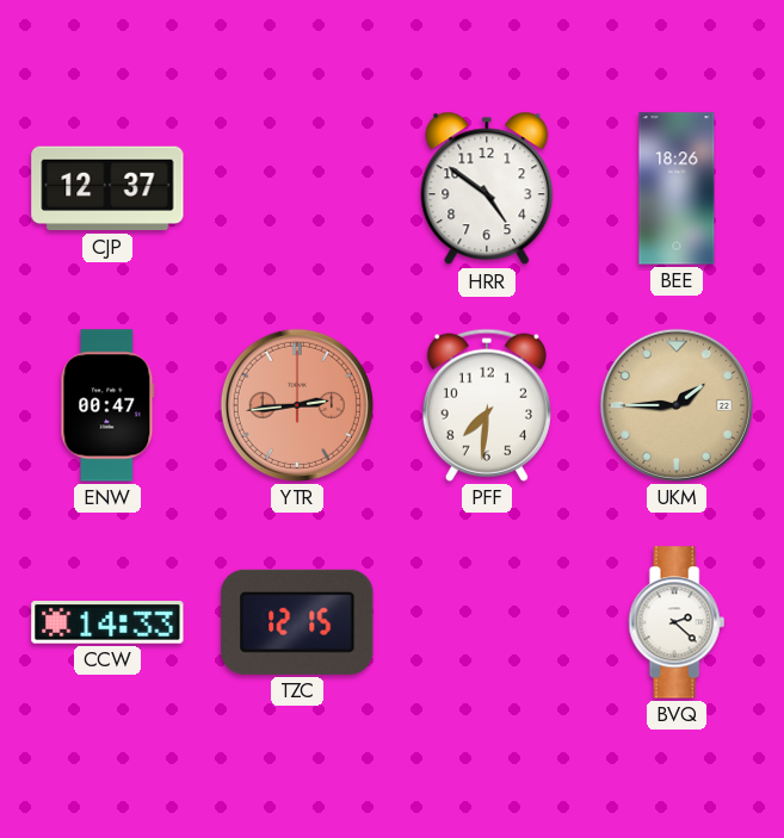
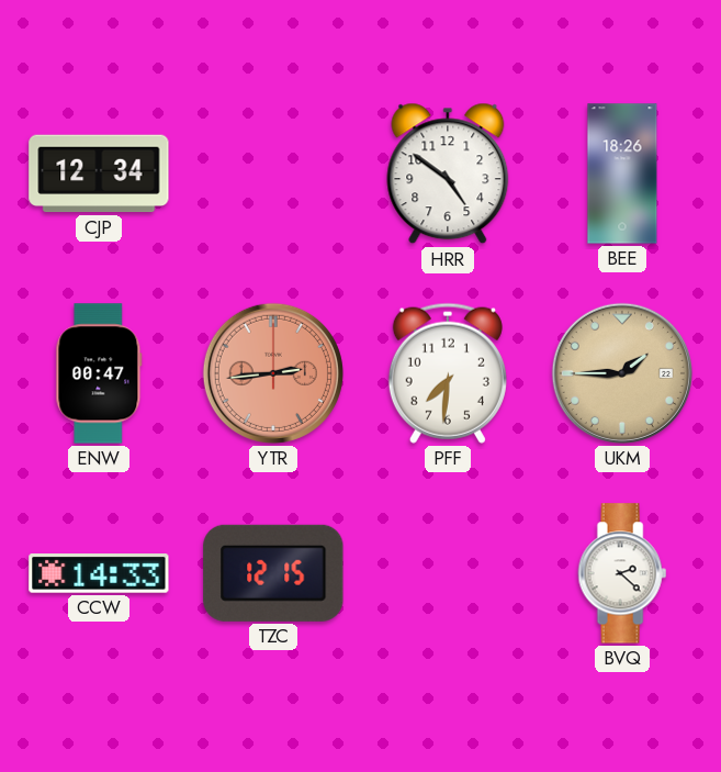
CJP: 12:37 -> 12:34
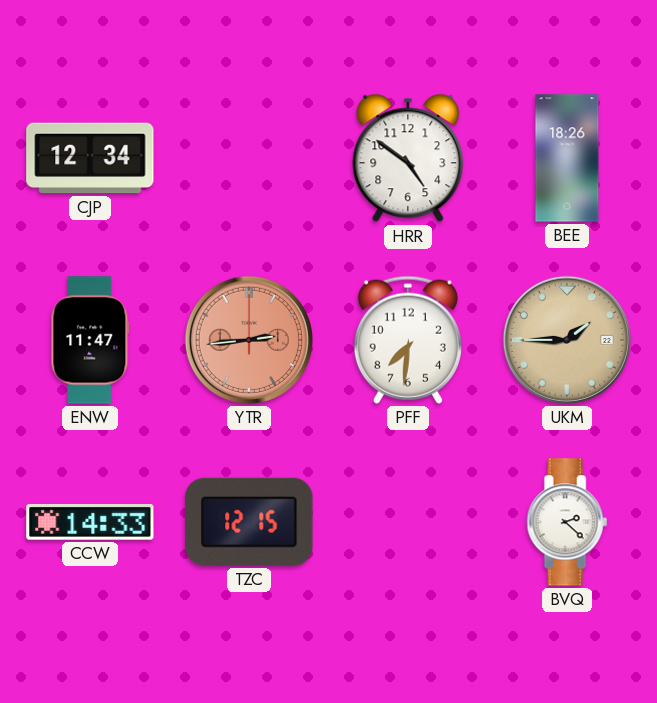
ENW: 00:47 -> 11:47
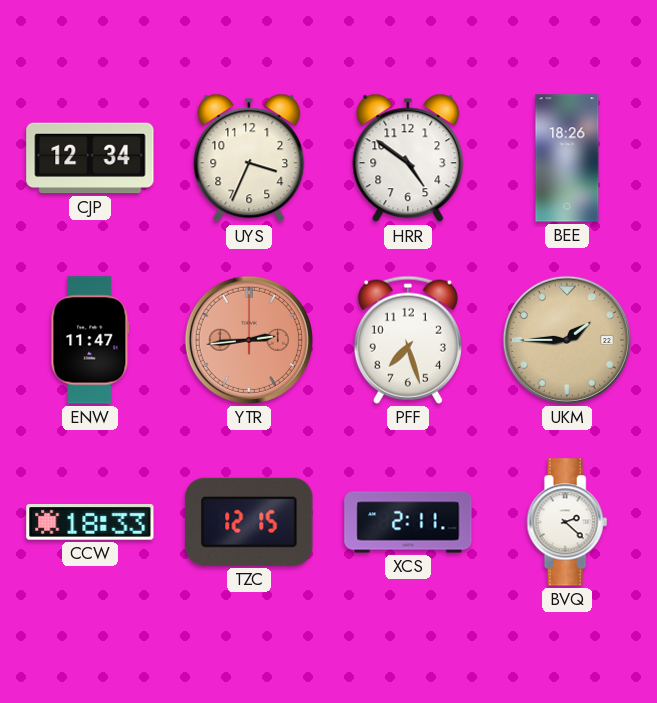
UYS: none -> 3:34
PFF: 7:31 -> 7:27
CCW: 14:33 -> 18:33
XCS: none -> 2:11
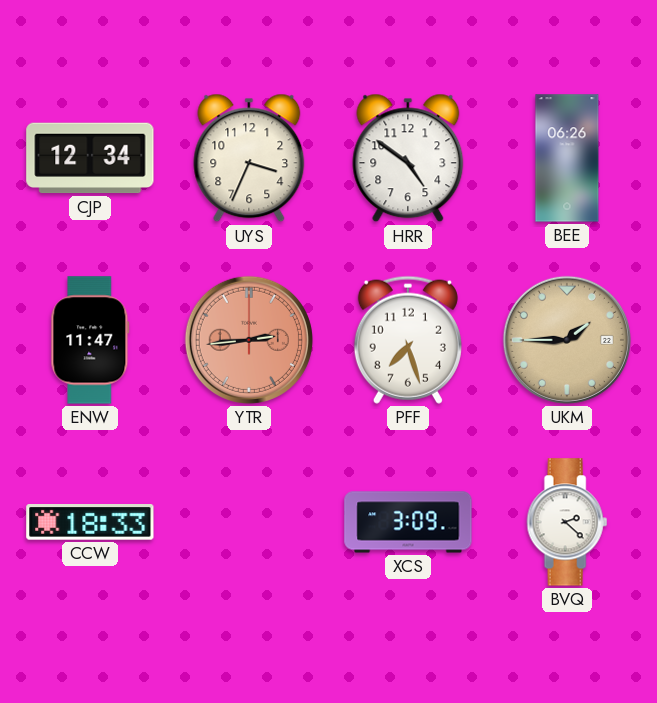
BEE: 18:26 -> 06:26
TZC: 12:15 -> none
XCS: 2:11 -> 3:09
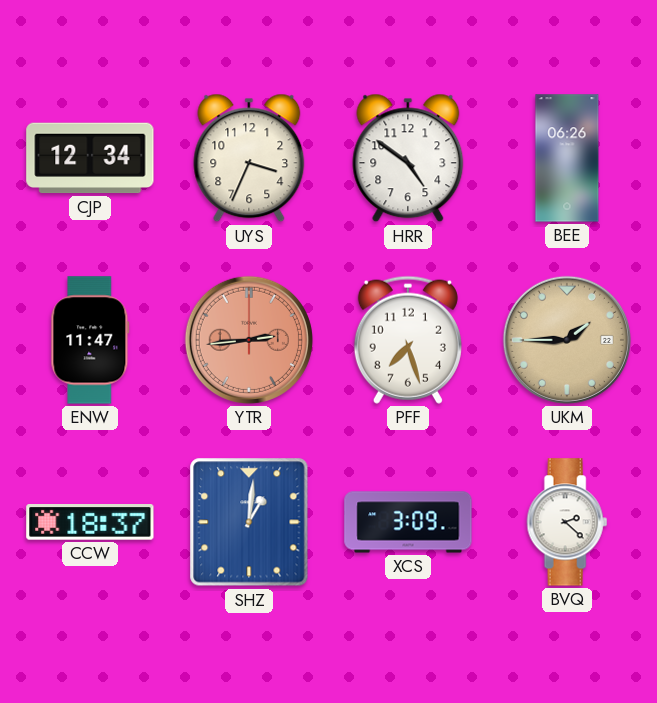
CCW: 18:33 -> 18:37
SHZ: none -> 1:01
